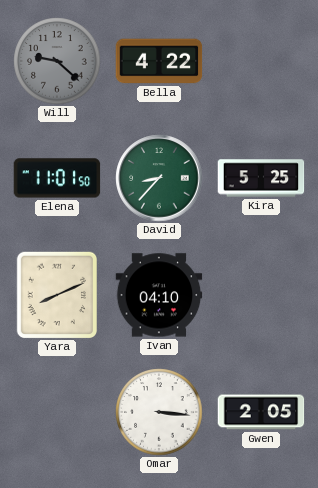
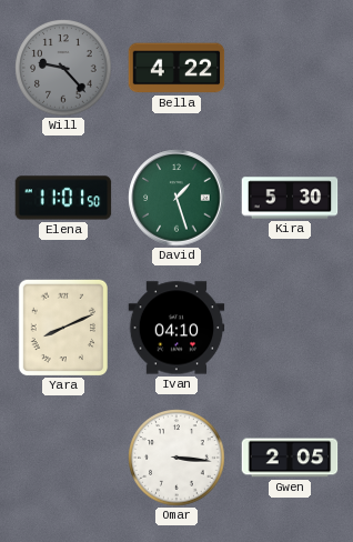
Will: 9:22 -> 9:23
David: 8:37 -> 1:27
Kira: 5:25 -> 5:30
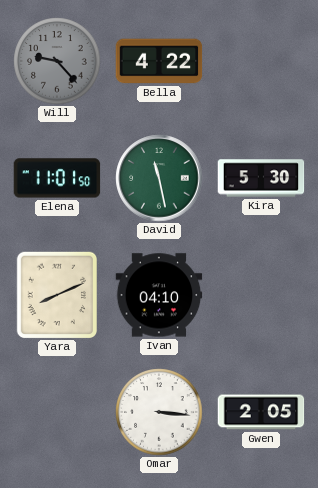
David: 1:27 -> 11:28
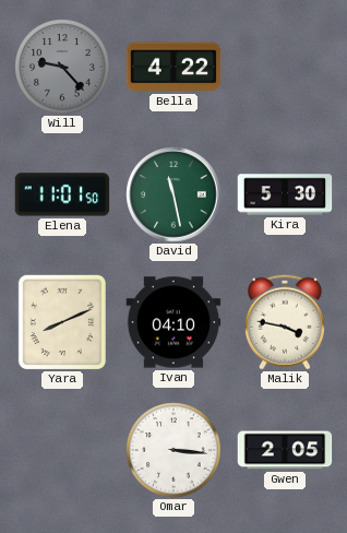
Malik: none -> 3:47
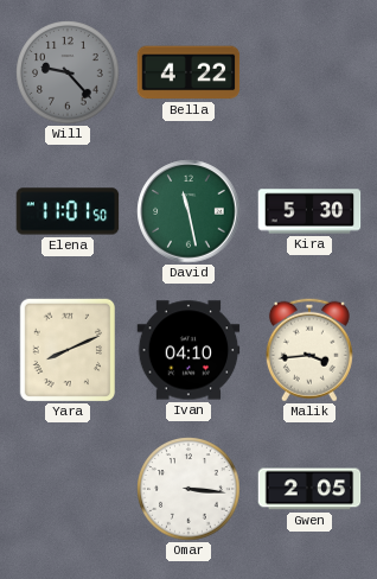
Malik: 3:47 -> 3:44
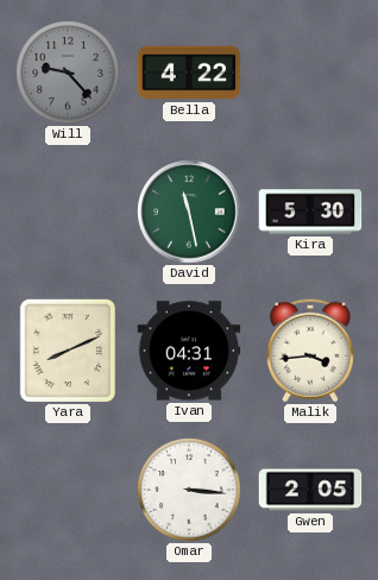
Elena: 11:01 -> none
Ivan: 04:10 -> 04:31
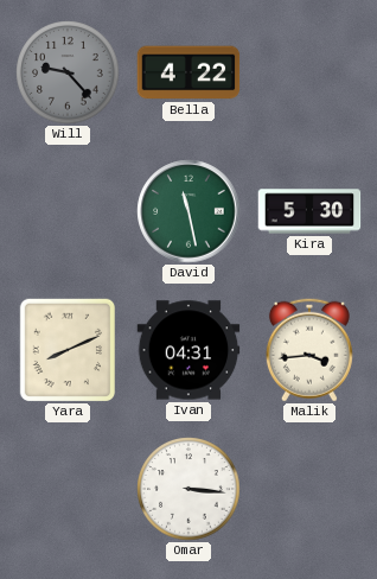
Gwen: 2:05 -> none
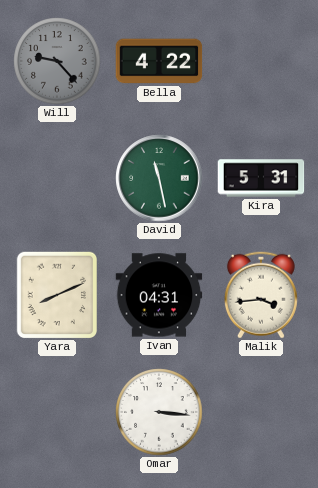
Kira: 5:30 -> 5:31
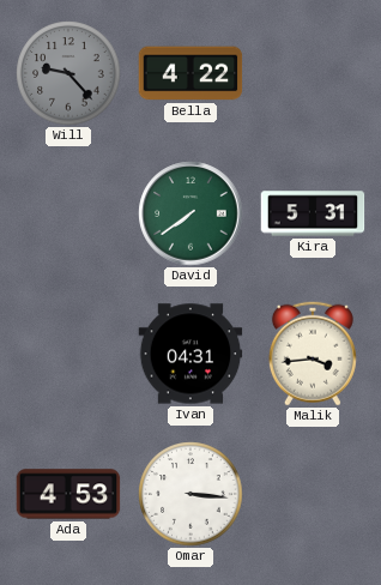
David: 11:28 -> 7:39
Yara: 8:11 -> none
Ada: none -> 4:53
